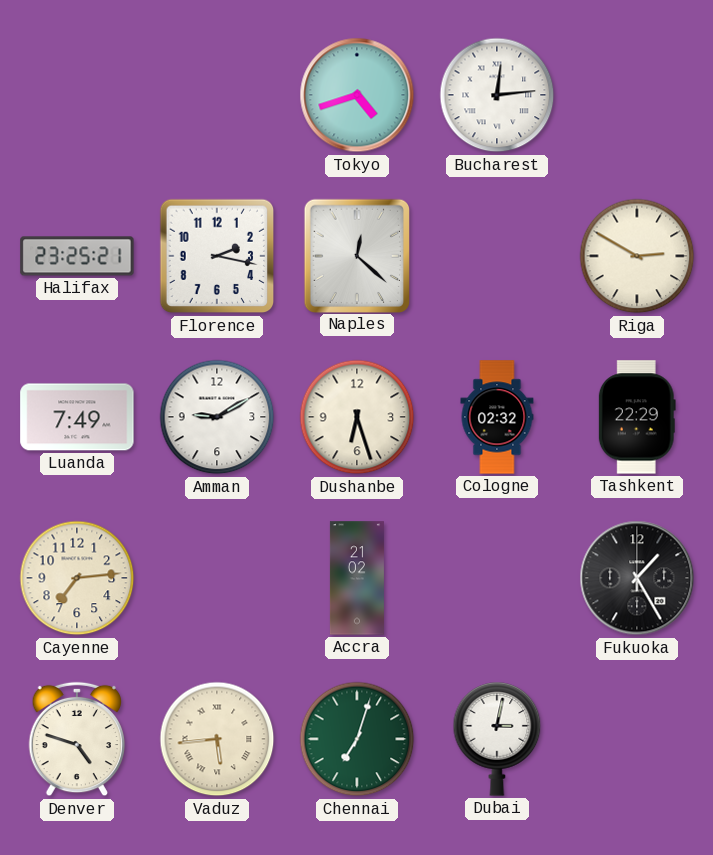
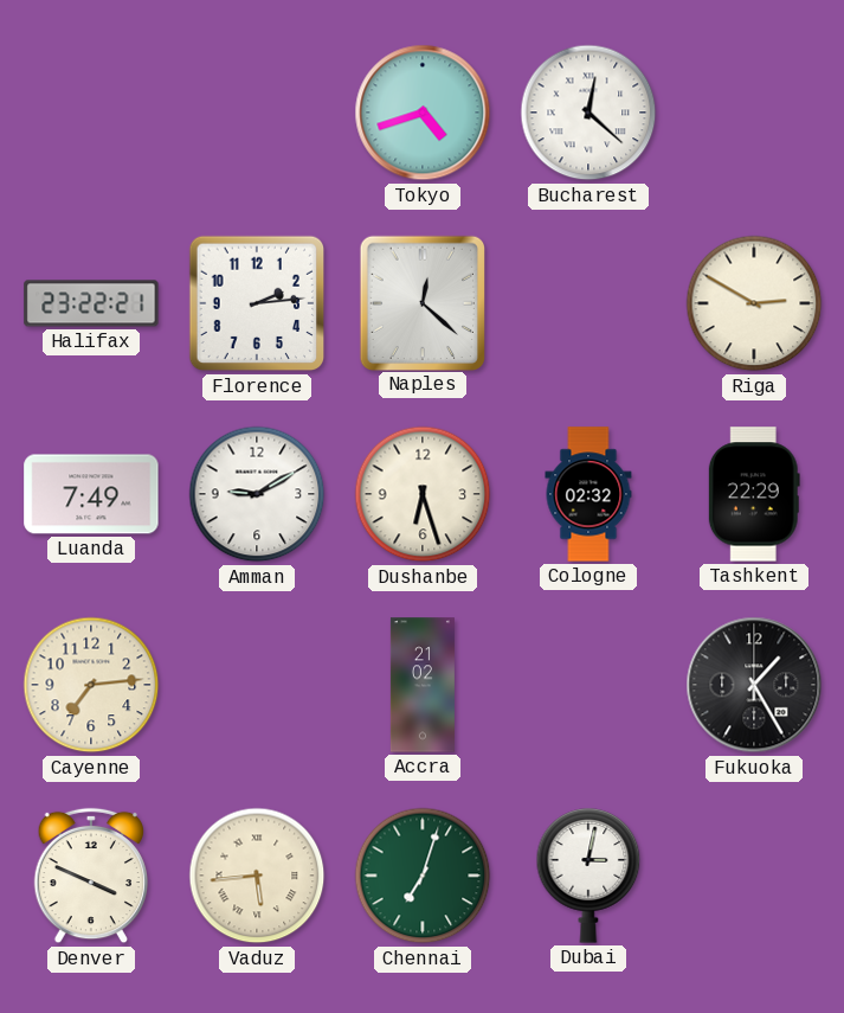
Bucharest: 12:14 -> 12:22
Halifax: 23:25 -> 23:22
Florence: 2:17 -> 2:14
Denver: 4:48 -> 3:49
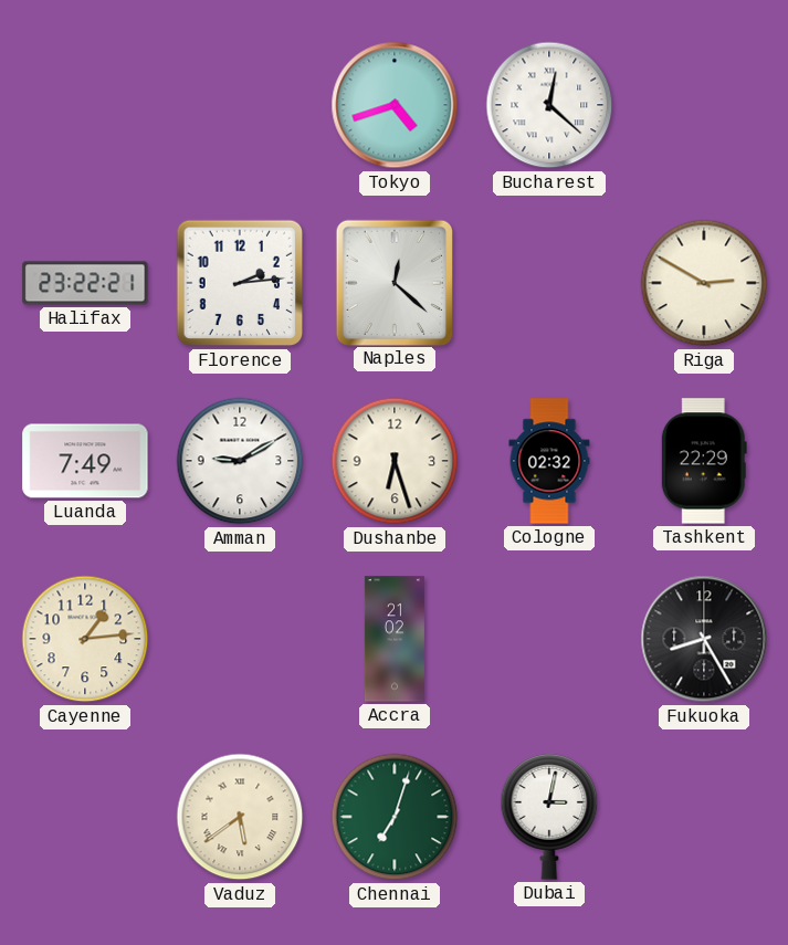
Cayenne: 7:14 -> 1:14
Fukuoka: 1:25 -> 8:25
Denver: 3:49 -> none
Vaduz: 5:44 -> 5:39
